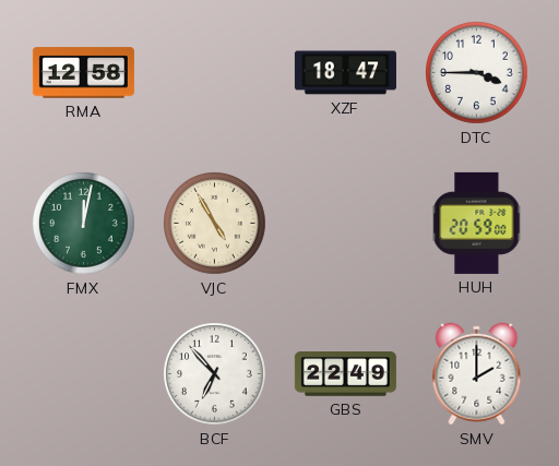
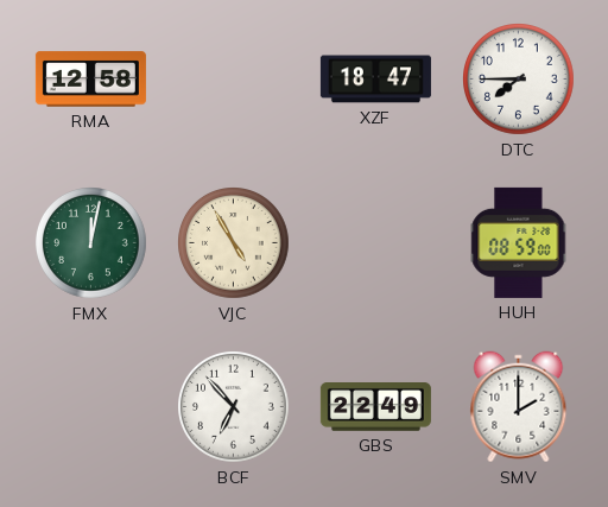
DTC: 3:45 -> 7:45
HUH: 20:59 -> 08:59
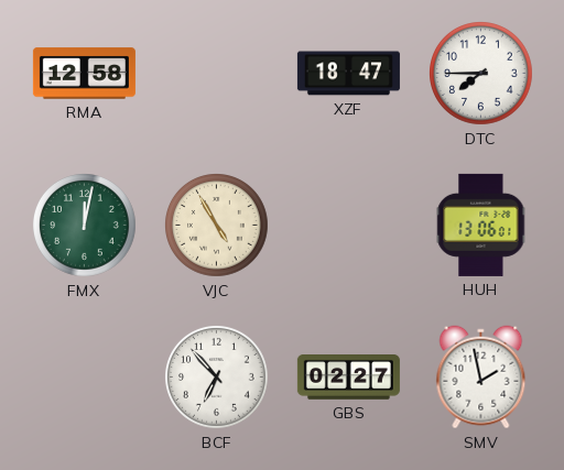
HUH: 08:59 -> 13:06
GBS: 22:49 -> 02:27
SMV: 2:00 -> 1:58
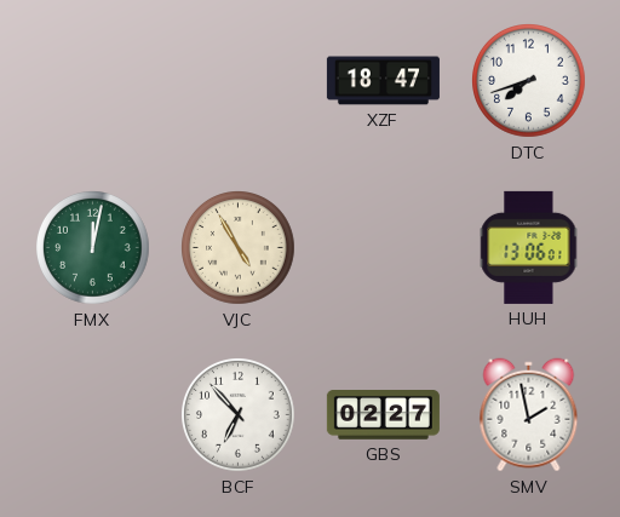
RMA: 12:58 -> none
DTC: 7:45 -> 7:42
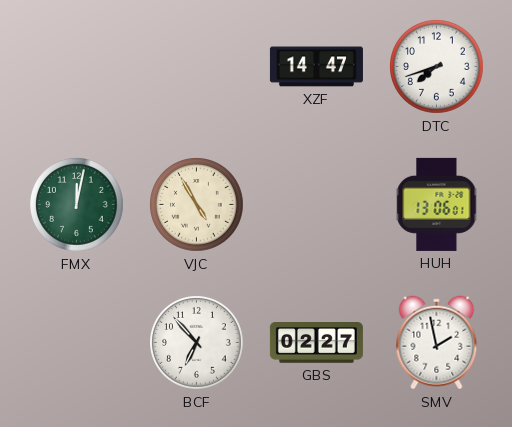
XZF: 18:47 -> 14:47
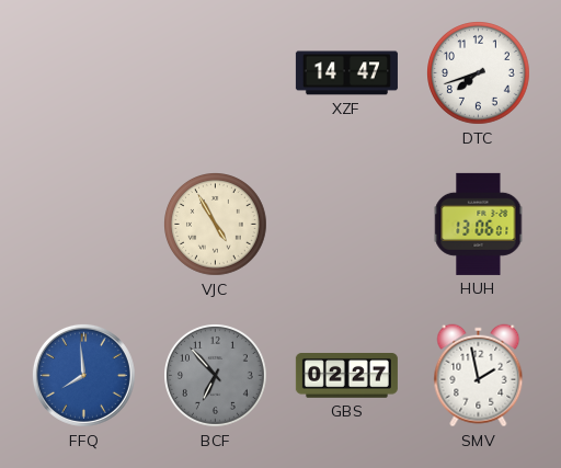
FMX: 12:02 -> none
FFQ: none -> 7:59
BCF dial: white -> grey
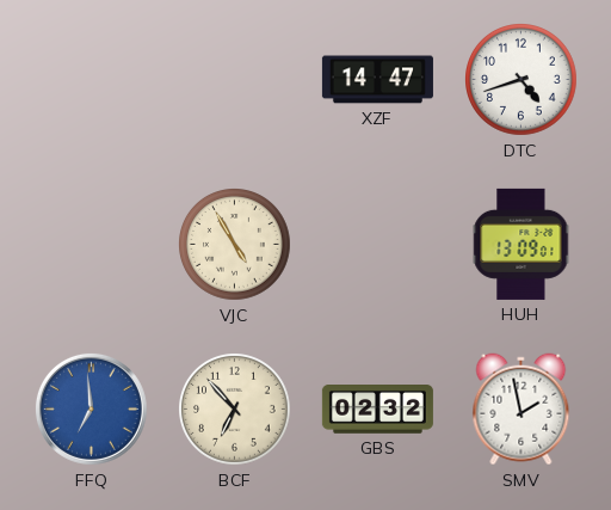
DTC: 7:42 -> 4:42
HUH: 13:06 -> 13:09
FFQ: 7:59 -> 6:59
BCF dial: grey -> cream
GBS: 02:27 -> 02:32
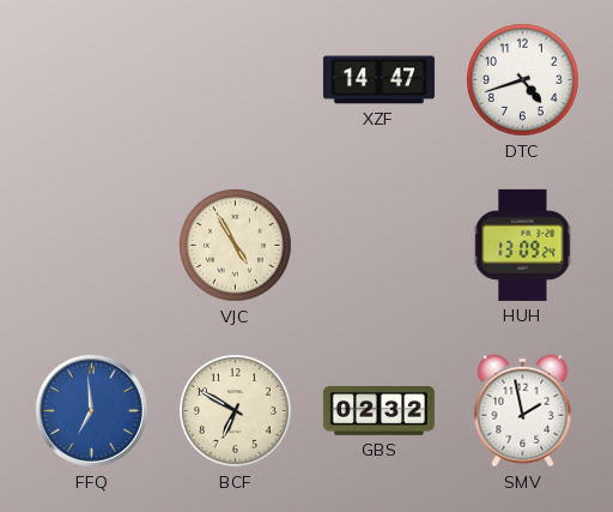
HUH: 13:09:01 -> 13:09:24
BCF: 6:53 -> 6:50
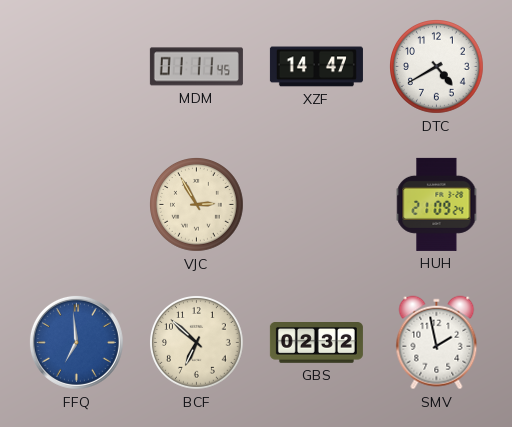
MDM: none -> 01:11
DTC: 4:42 -> 4:40
VJC: 4:55 -> 2:55
HUH: 13:09 -> 21:09
BCF: 6:50 -> 6:52
